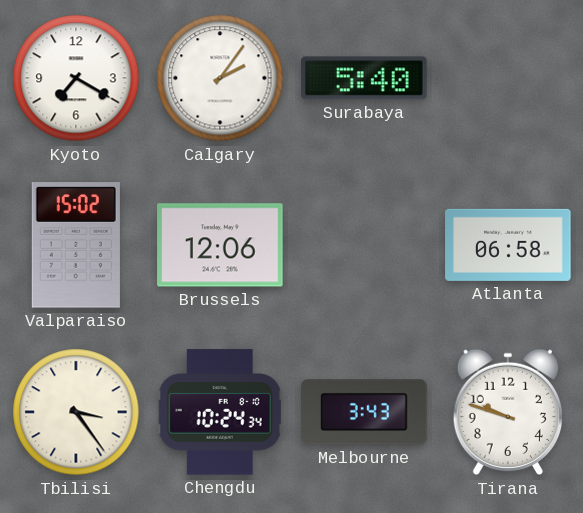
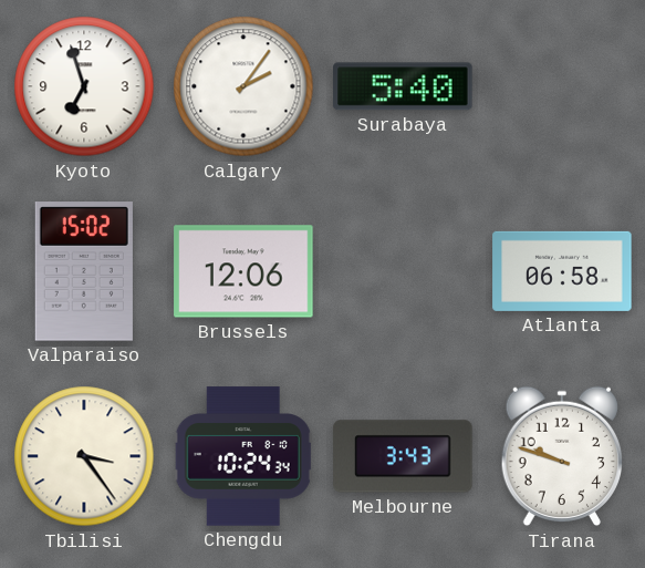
Kyoto: 7:20 -> 6:57
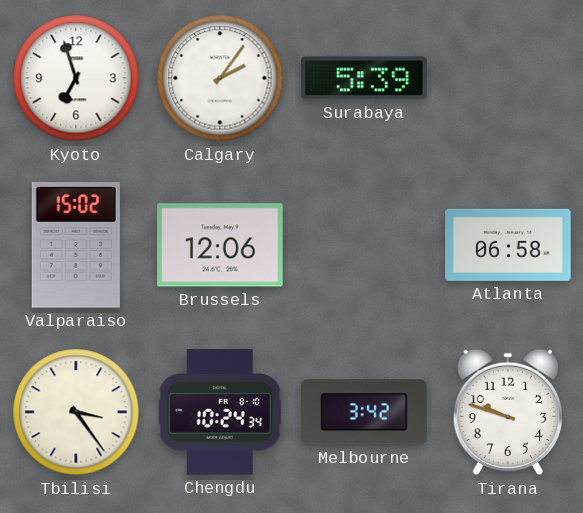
Surabaya: 5:40 -> 5:39
Melbourne: 3:43 -> 3:42
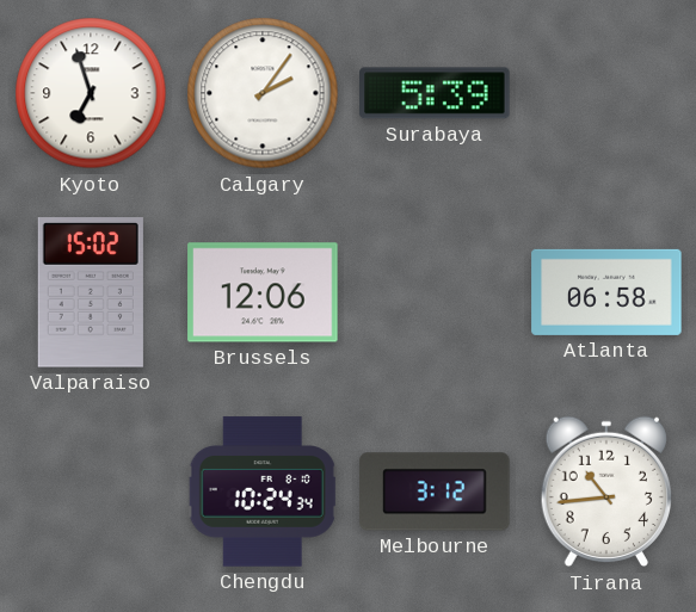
Tbilisi: 3:24 -> none
Melbourne: 3:42 -> 3:12
Tirana: 9:48 -> 10:44
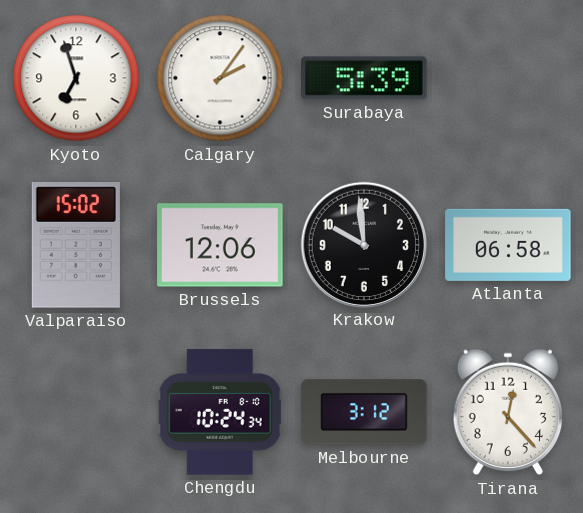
Krakow: none -> 9:59
Tirana: 10:44 -> 12:23
